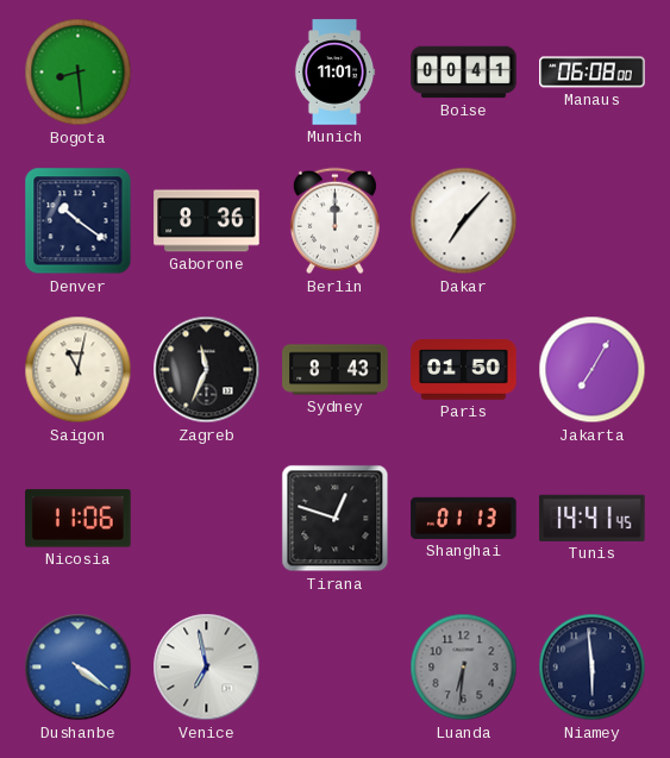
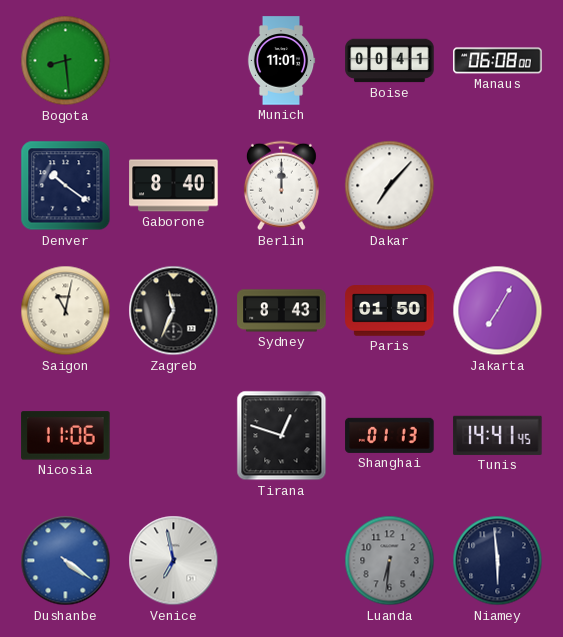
Gaborone: 8:36 -> 8:40
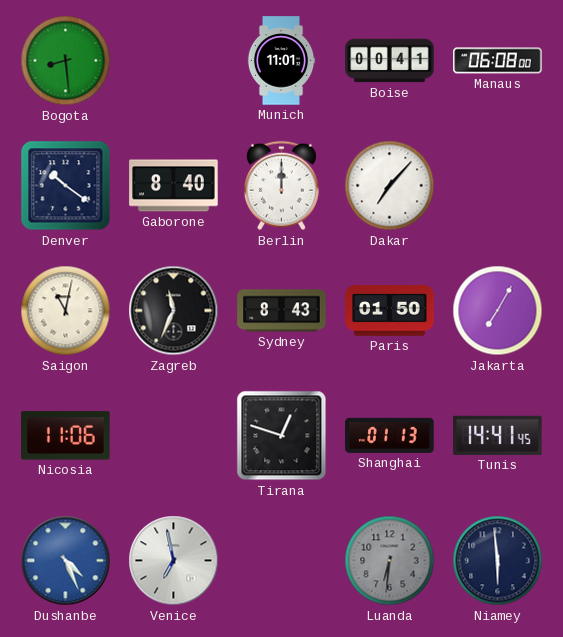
Dushanbe: 4:21 -> 4:26
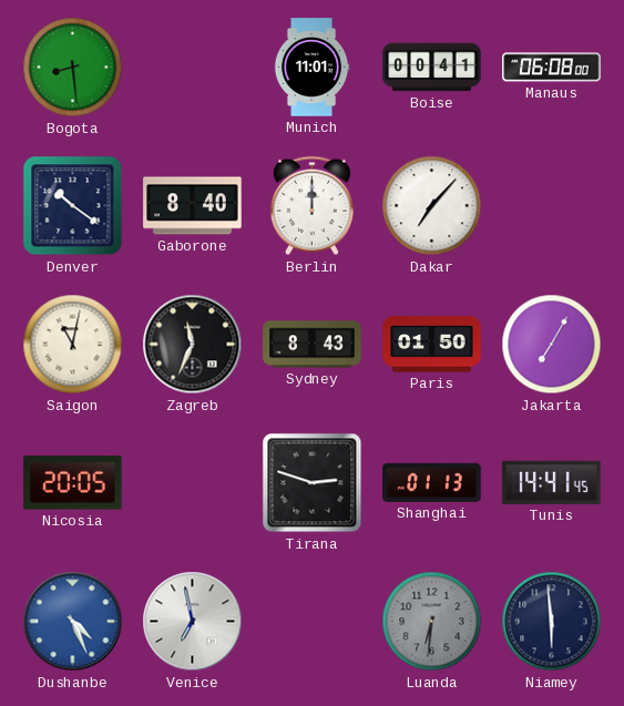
Nicosia: 11:06 -> 20:05
Tirana: 12:48 -> 2:48
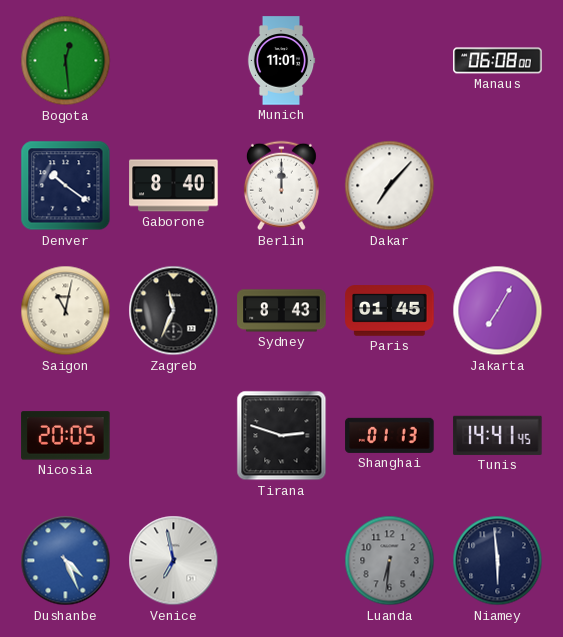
Bogota: 8:29 -> 12:29
Boise: 00:41 -> none
Paris: 01:50 -> 01:45
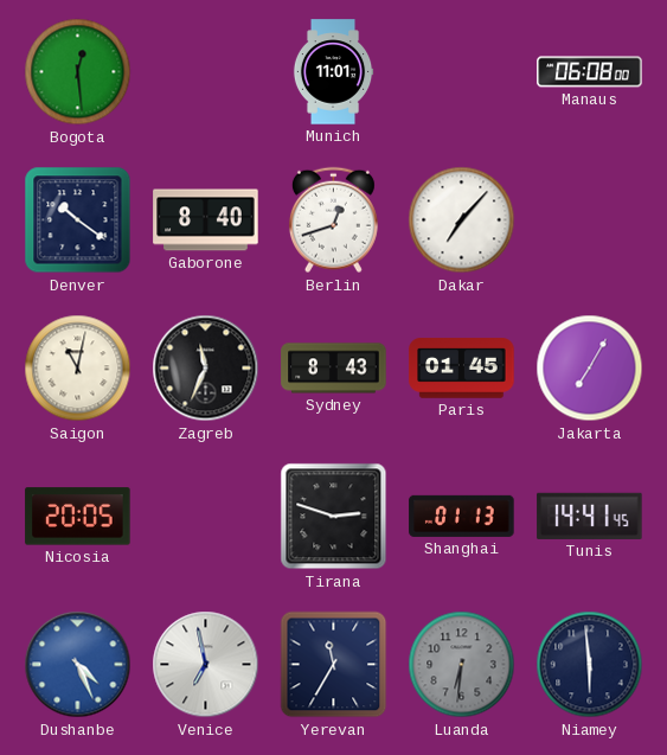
Berlin: 12:00 -> 12:42
Yerevan: none -> 11:35
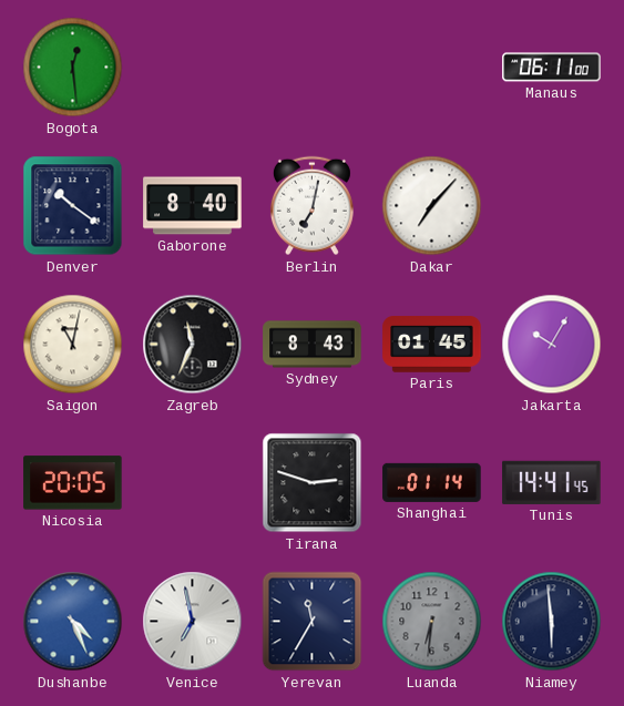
Munich: 11:01 -> none
Manaus: 06:08 -> 06:11
Berlin: 12:42 -> 7:02
Jakarta: 7:05 -> 10:05
Shanghai: 01:13 -> 01:14
